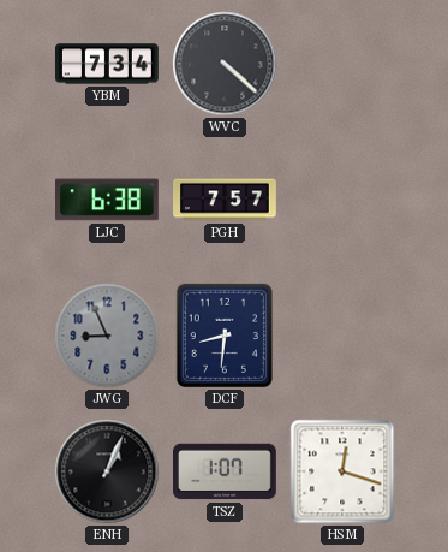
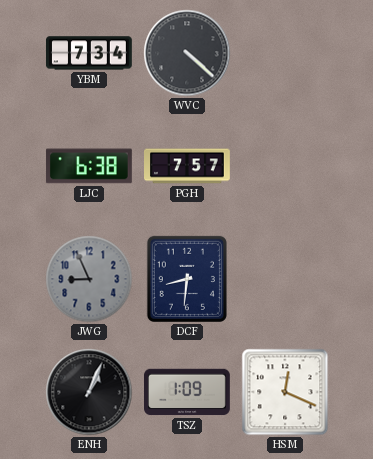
TSZ: 1:07 -> 1:09
HSM: 12:18 -> 12:19
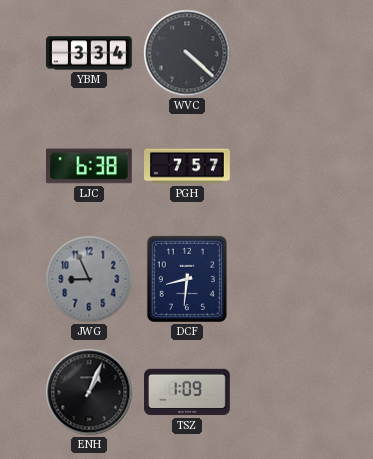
YBM: 7:34 -> 3:34
HSM: 12:19 -> none
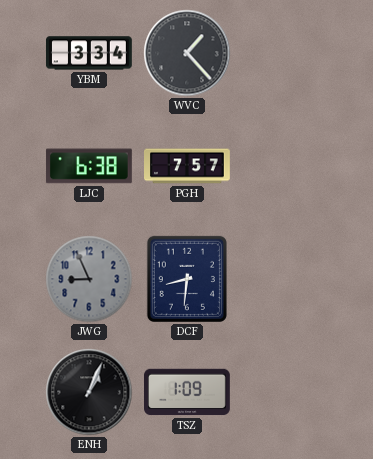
WVC: 4:22 -> 1:23
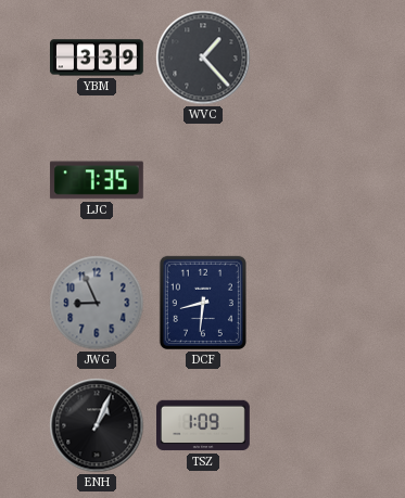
YBM: 3:34 -> 3:39
LJC: 6:38 -> 7:35
PGH: 7:57 -> none
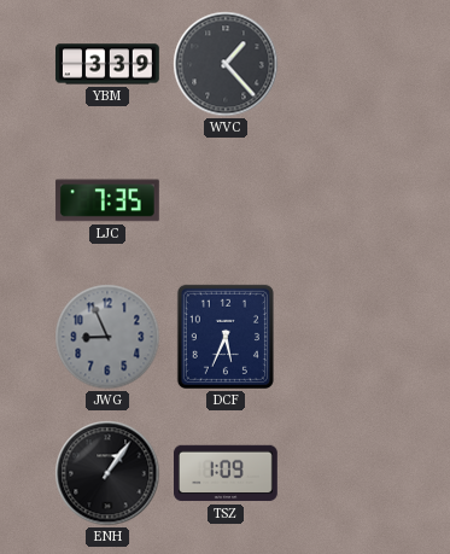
DCF: 8:31 -> 5:34
ENH: 1:04 -> 1:06
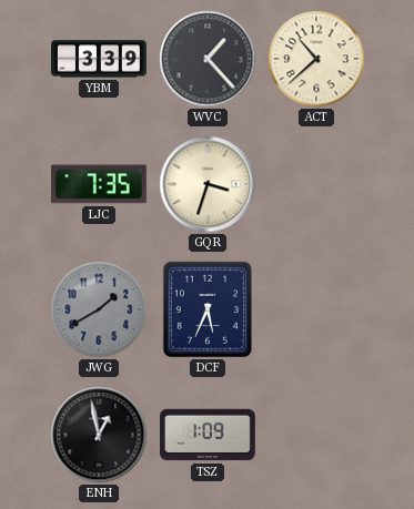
ACT: none -> 10:38
GQR: none -> 3:33
JWG: 8:56 -> 1:40
ENH: 1:06 -> 12:58
